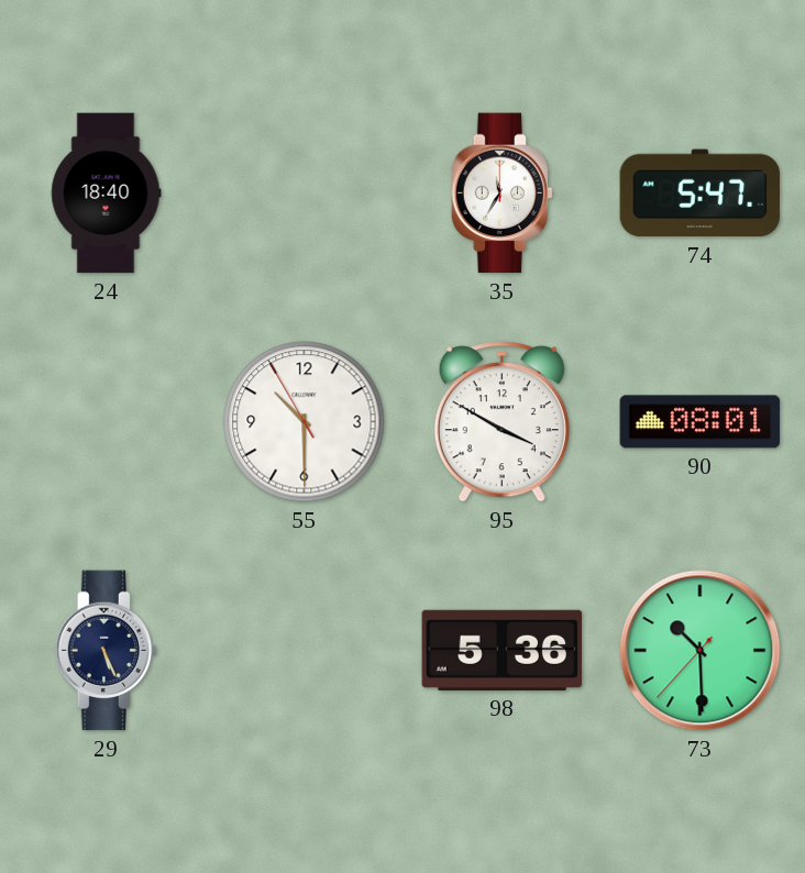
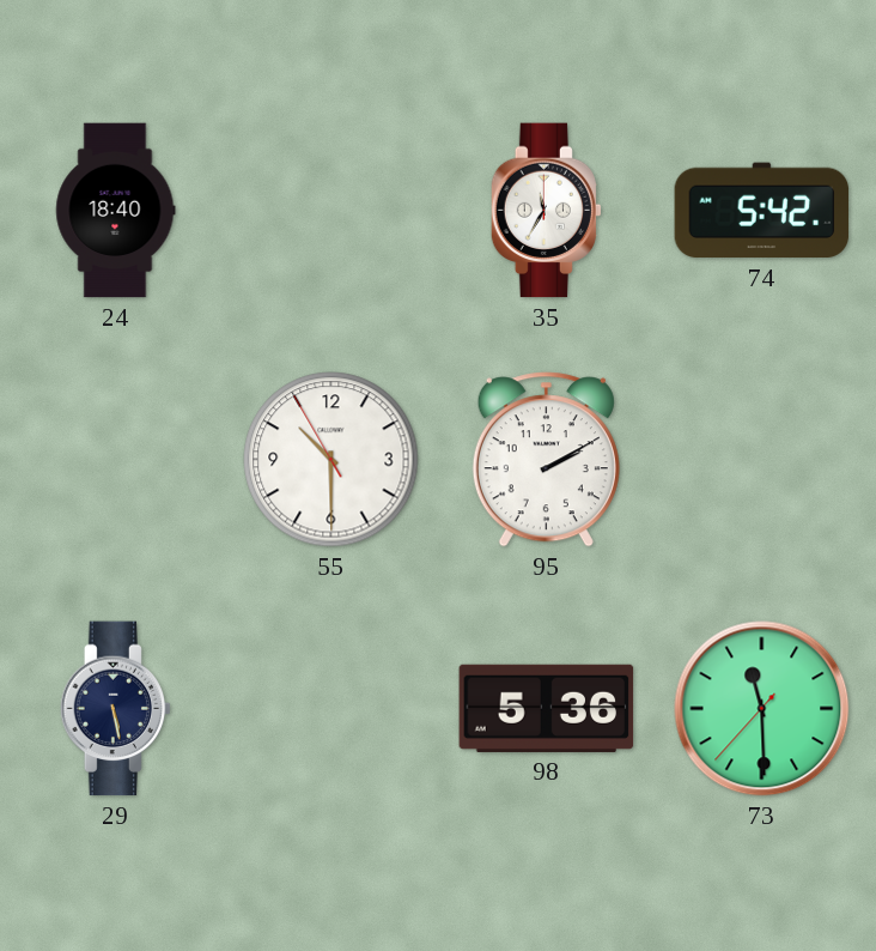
74: 5:47 -> 5:42
95: 3:50 -> 2:10
90: 08:01 -> none
29: 5:26 -> 5:28
73: 10:29 -> 11:29
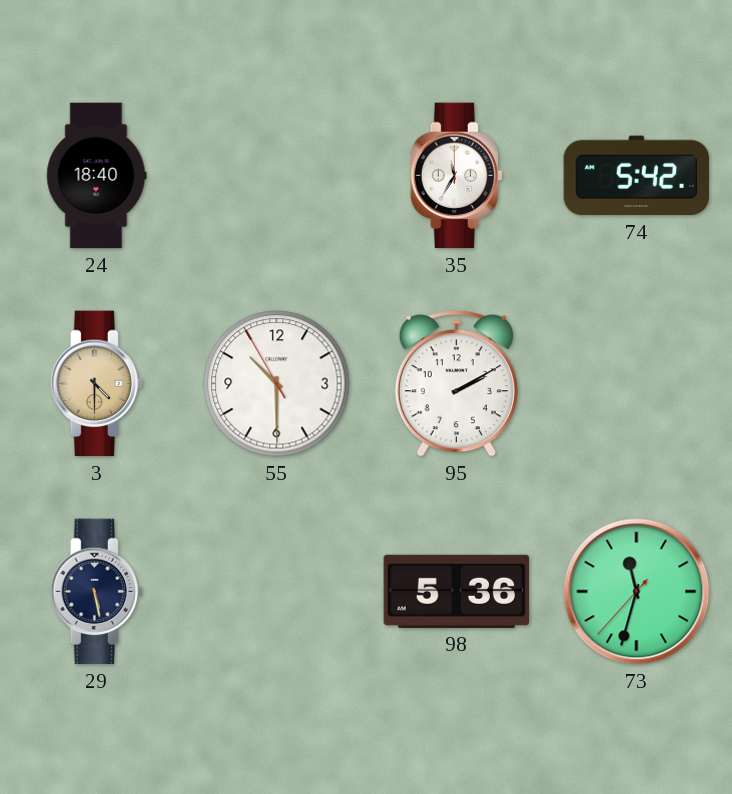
3: none -> 4:30
73: 11:29 -> 11:32
